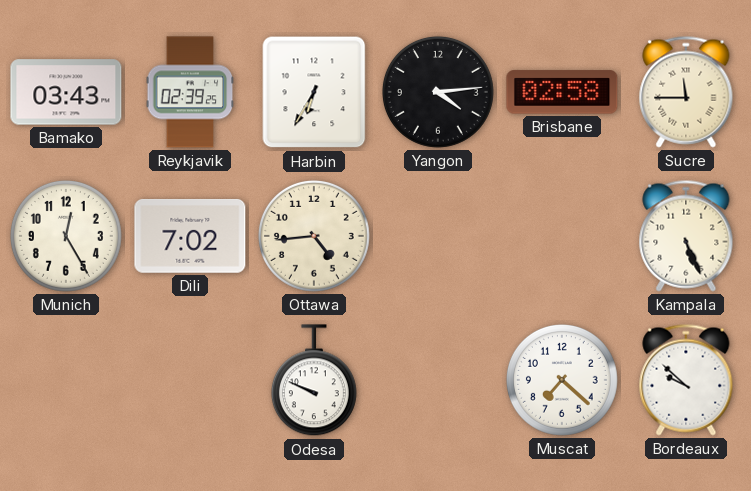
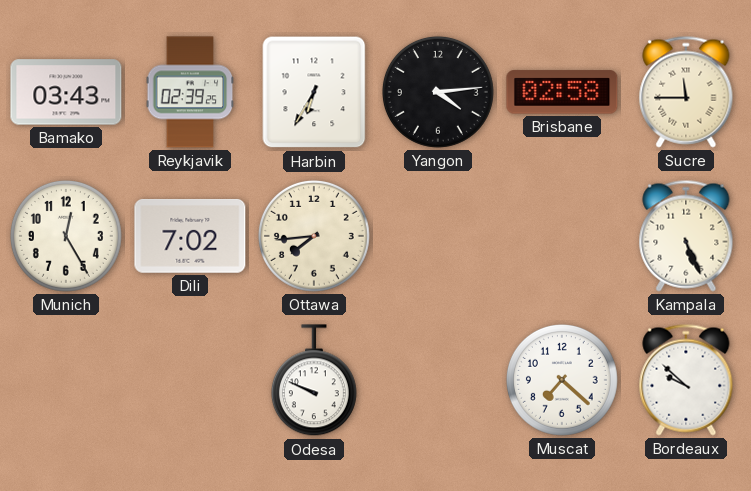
Ottawa: 4:44 -> 7:44
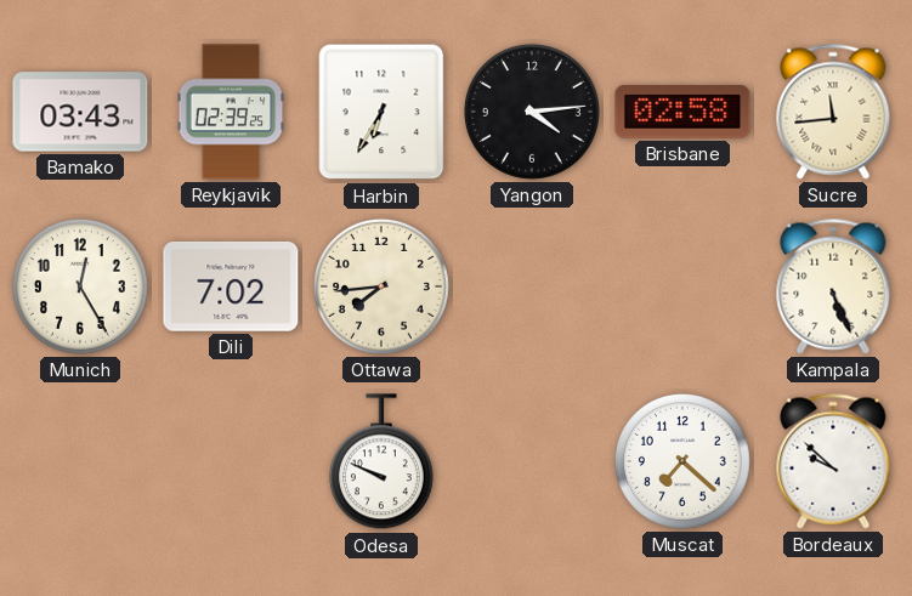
Sucre: 11:45 -> 11:44
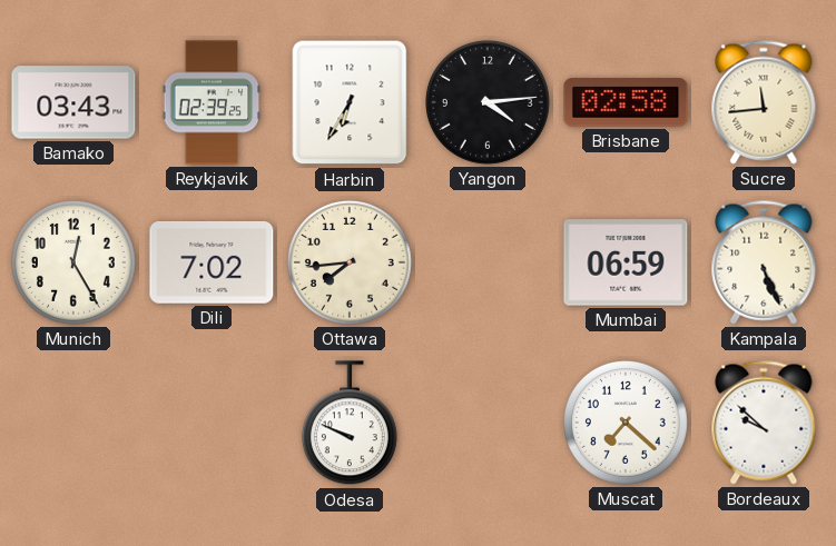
Mumbai: none -> 06:59
